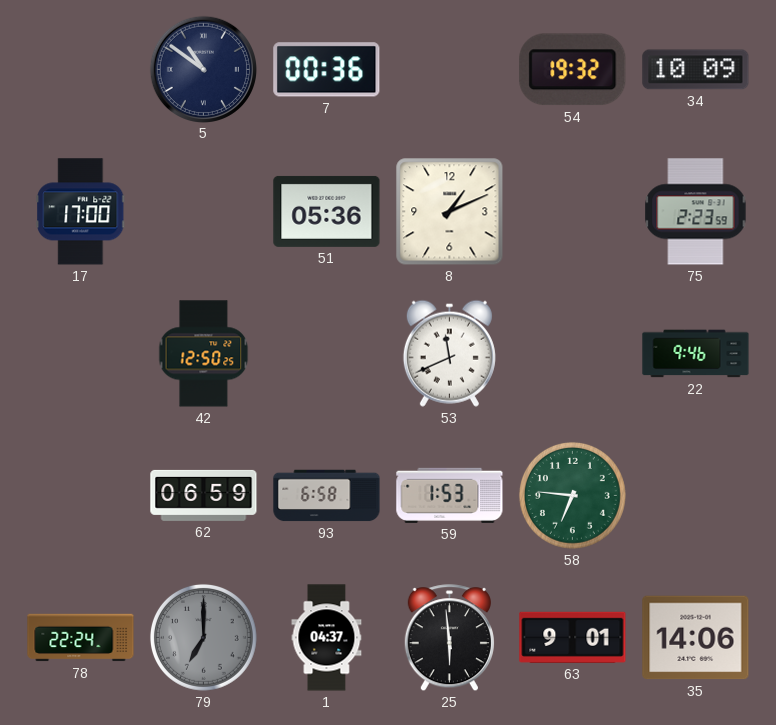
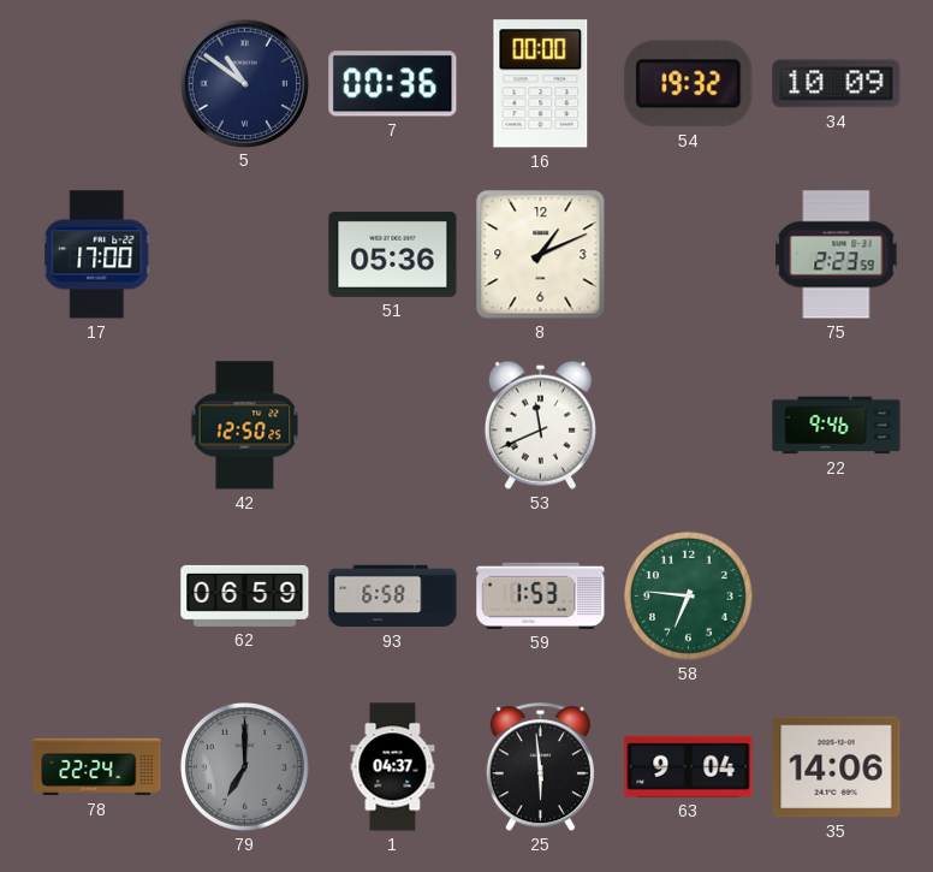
16: none -> 00:00
63: 9:01 -> 9:04
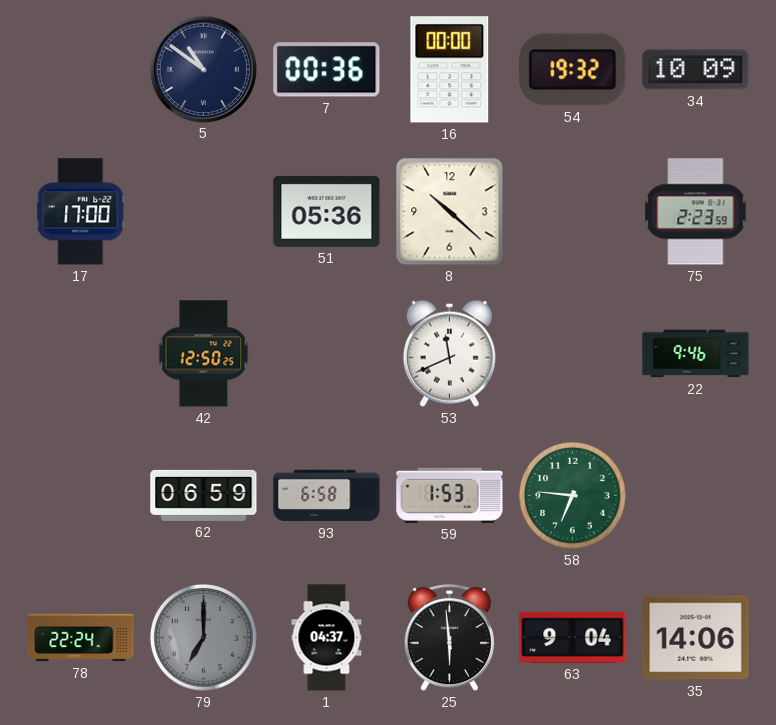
8: 1:11 -> 10:22
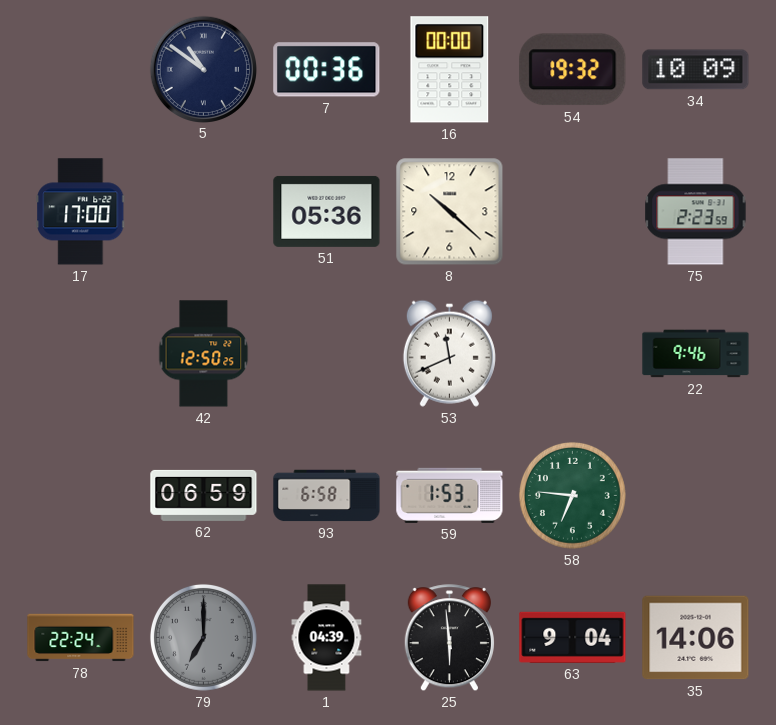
1: 04:37 -> 04:39
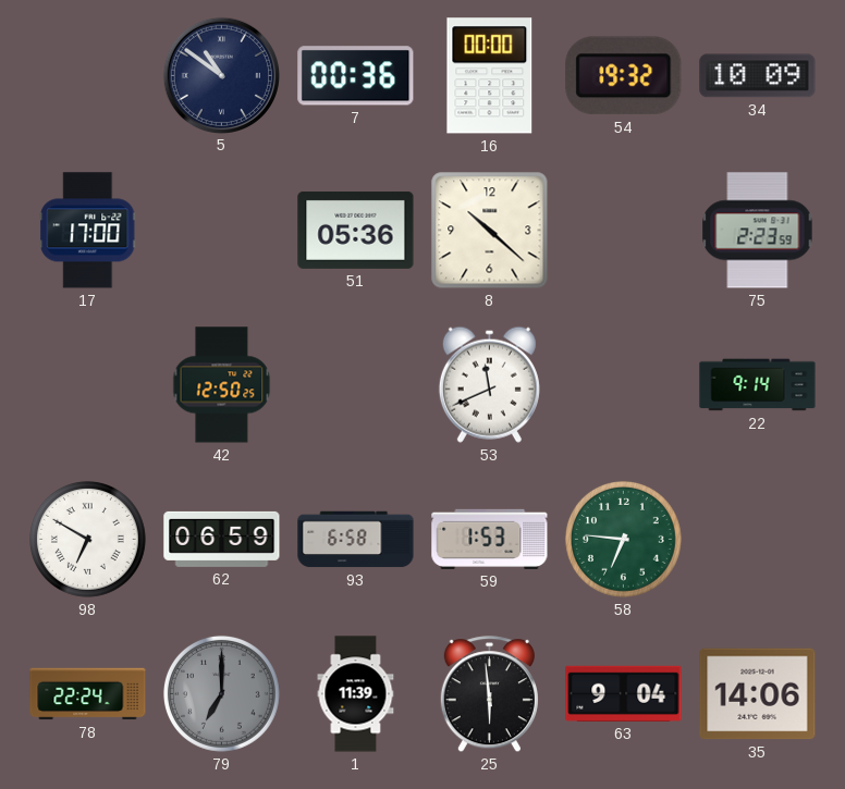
22: 9:46 -> 9:14
98: none -> 6:50
1: 04:39 -> 11:39
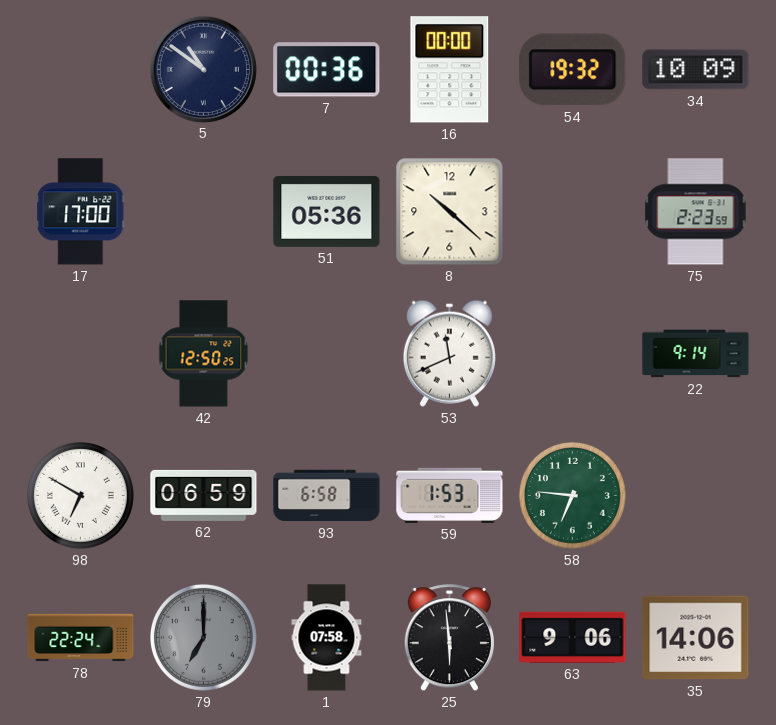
1: 11:39 -> 07:58
63: 9:04 -> 9:06
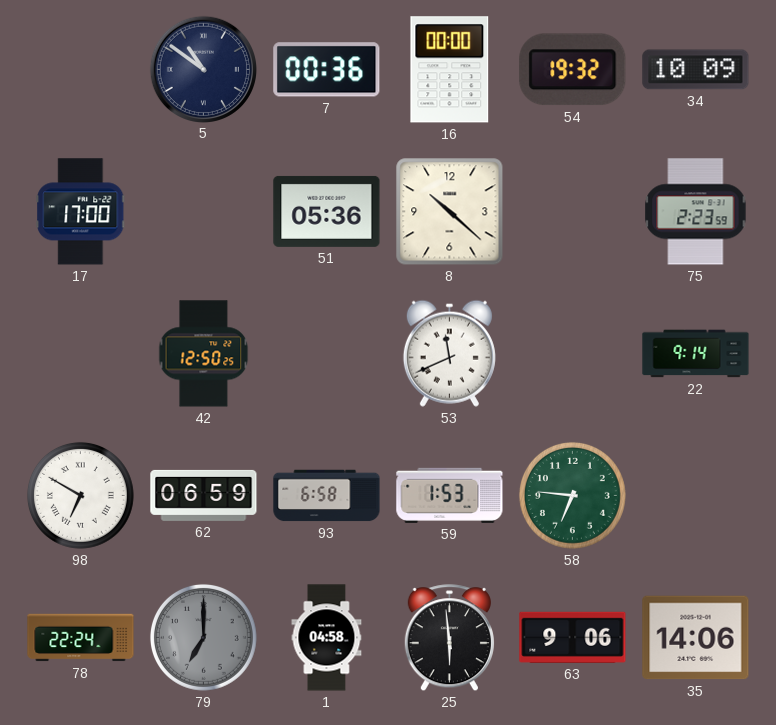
1: 07:58 -> 04:58
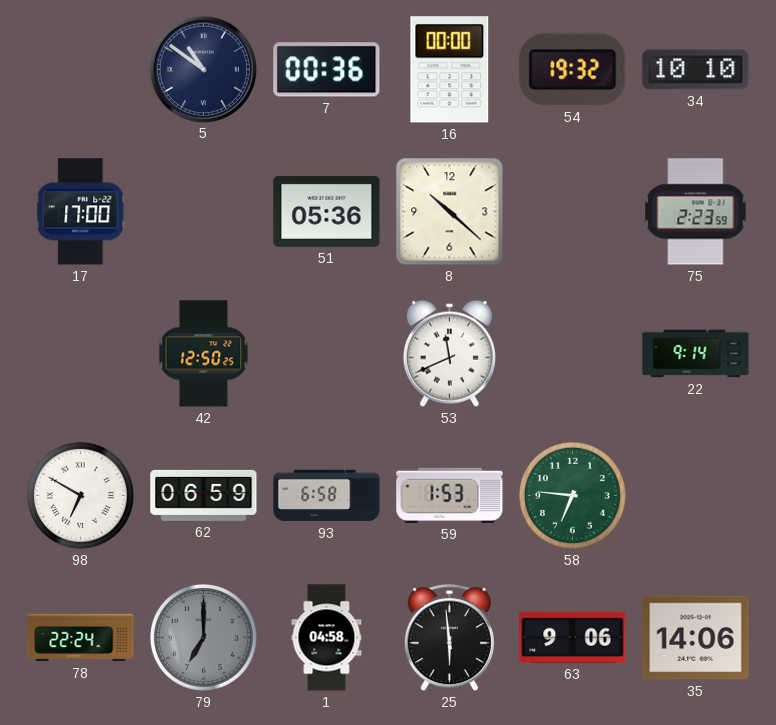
34: 10:09 -> 10:10
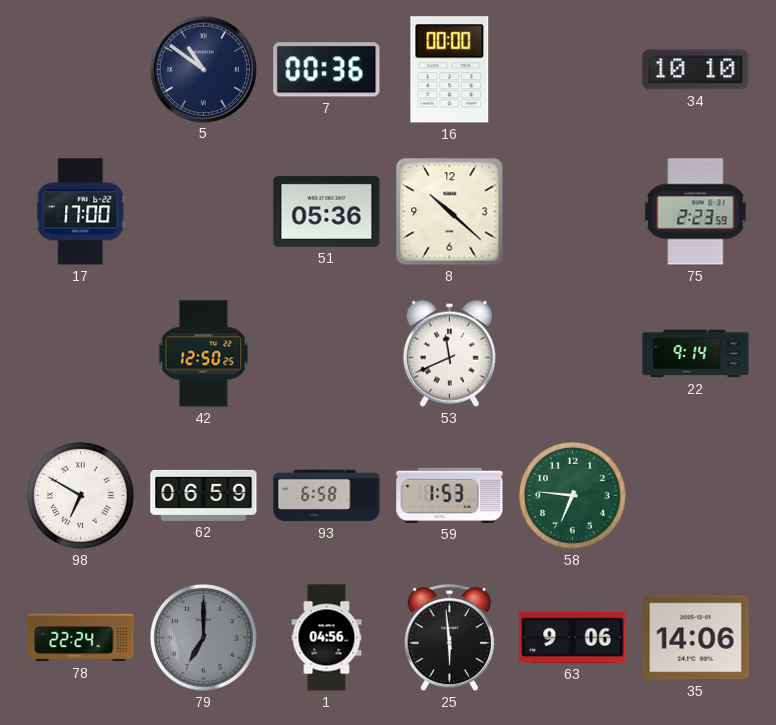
54: 19:32 -> none
1: 04:58 -> 04:56
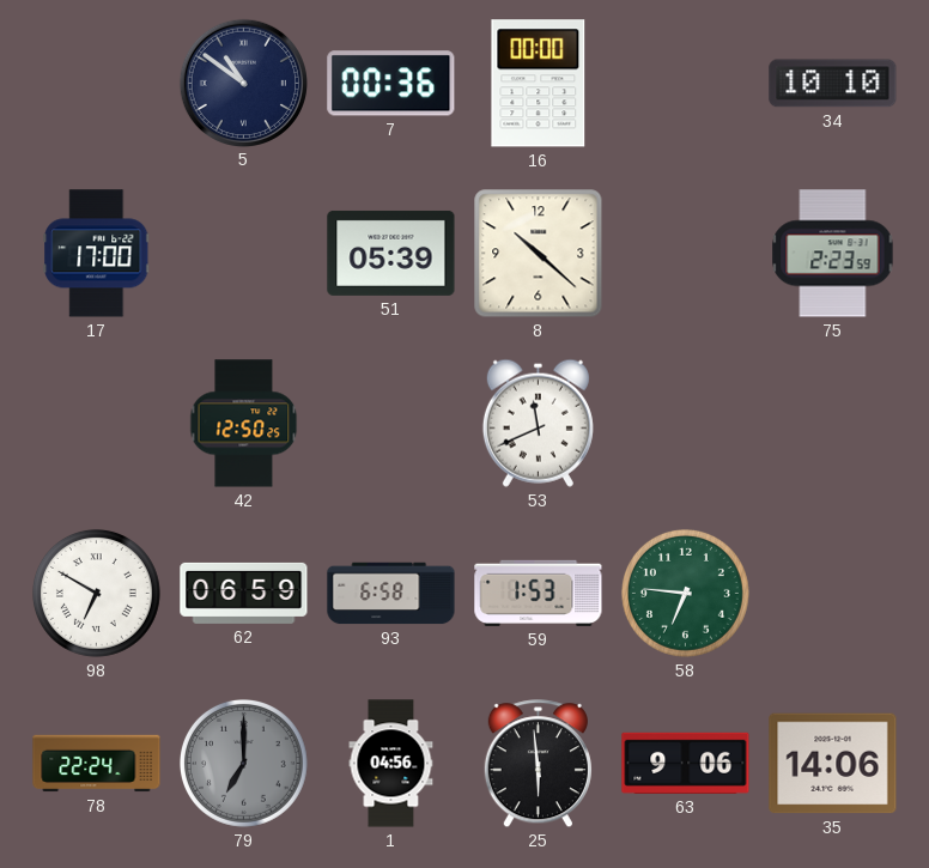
51: 05:36 -> 05:39
22: 9:14 -> none
